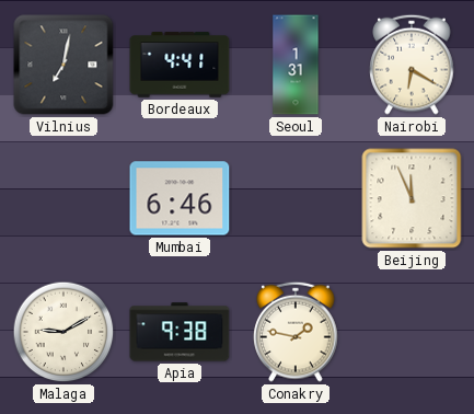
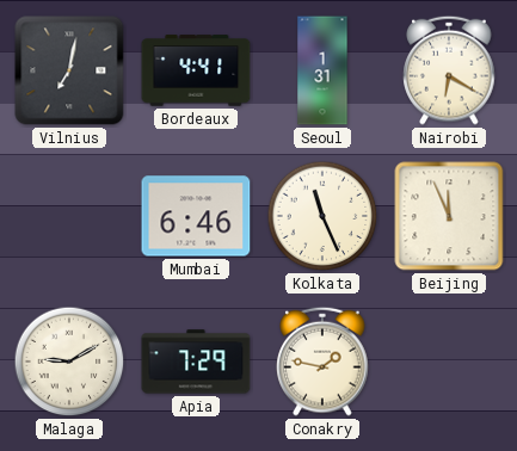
Kolkata: none -> 11:26
Apia: 9:38 -> 7:29
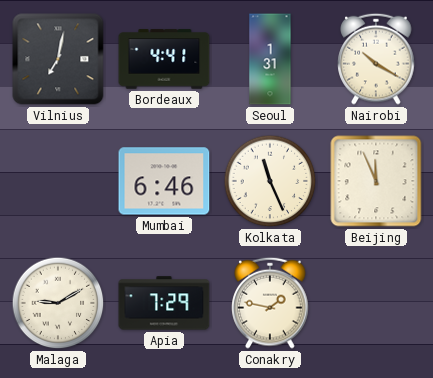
Nairobi: 6:20 -> 10:20
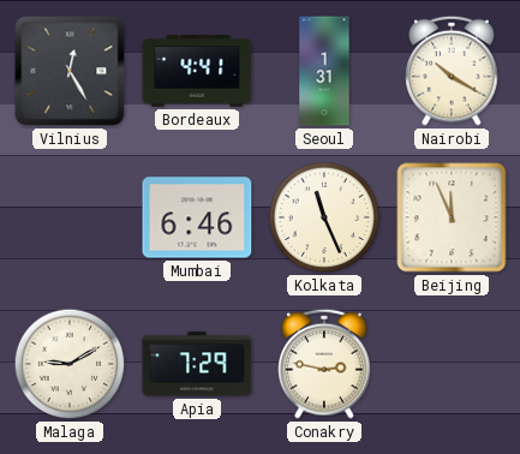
Vilnius: 7:02 -> 12:25
Conakry: 1:47 -> 2:47
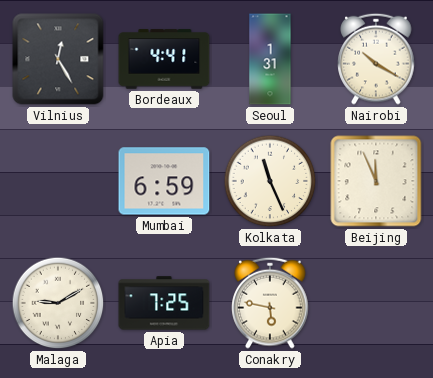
Mumbai: 6:46 -> 6:59
Apia: 7:29 -> 7:25
Conakry: 2:47 -> 5:47
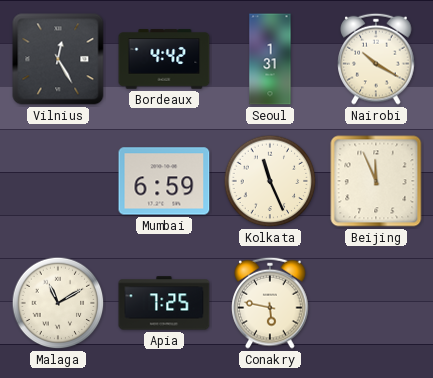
Bordeaux: 4:41 -> 4:42
Malaga: 9:10 -> 11:10
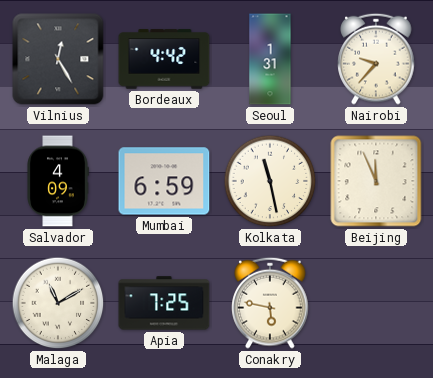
Nairobi: 10:20 -> 9:37
Salvador: none -> 4:09
Kolkata: 11:26 -> 11:28
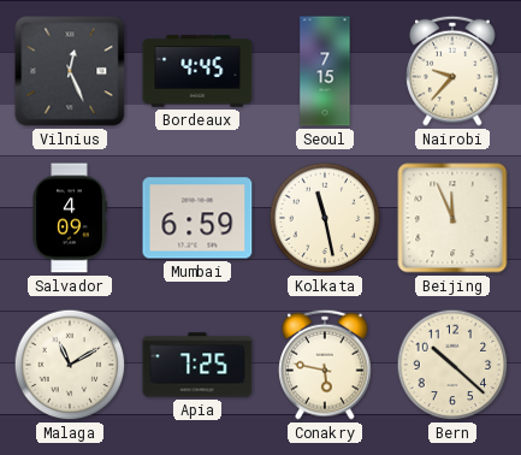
Vilnius: 12:25 -> 12:26
Bordeaux: 4:42 -> 4:45
Seoul: 1:31 -> 7:15
Bern: none -> 10:22
